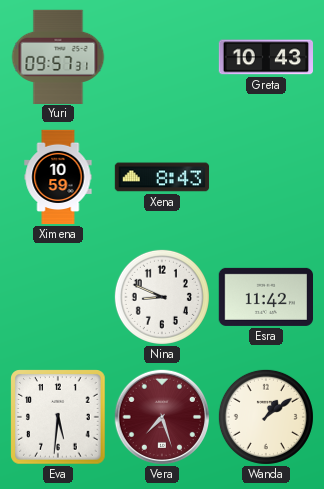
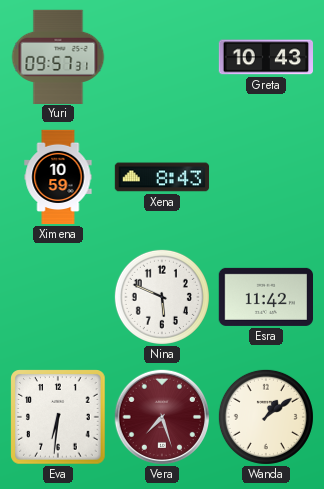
Nina: 8:49 -> 5:49
Eva: 5:31 -> 6:31
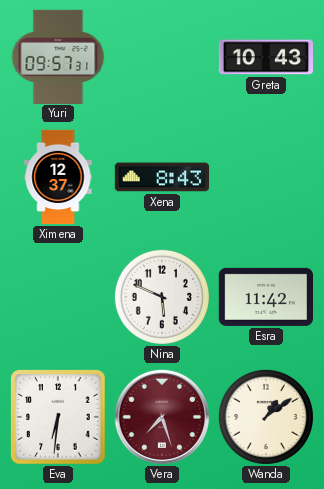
Ximena: 10:59 -> 12:37
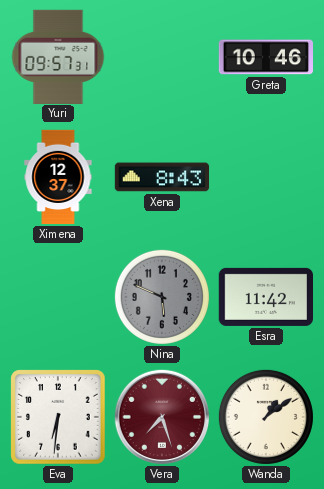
Greta: 10:43 -> 10:46
Nina dial: white -> grey
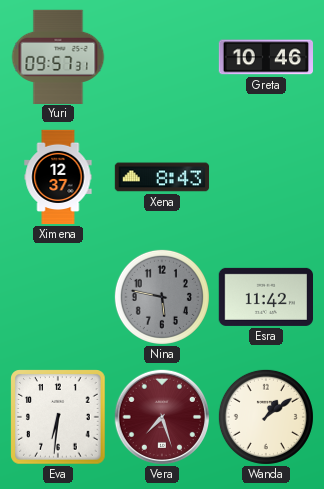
Nina: 5:49 -> 5:47
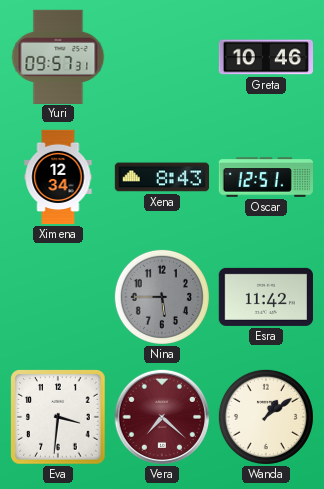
Ximena: 12:37 -> 12:34
Oscar: none -> 12:51
Nina: 5:47 -> 5:45
Eva: 6:31 -> 3:31
Vera: 7:27 -> 7:22
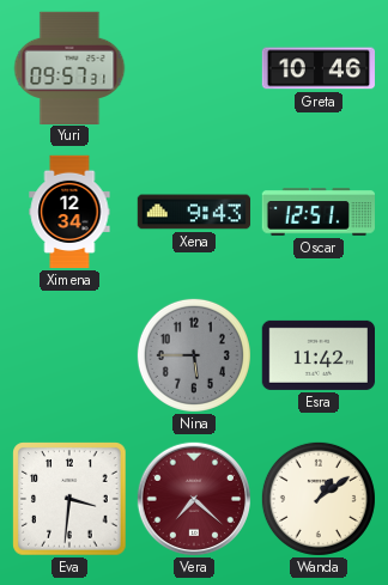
Xena: 8:43 -> 9:43
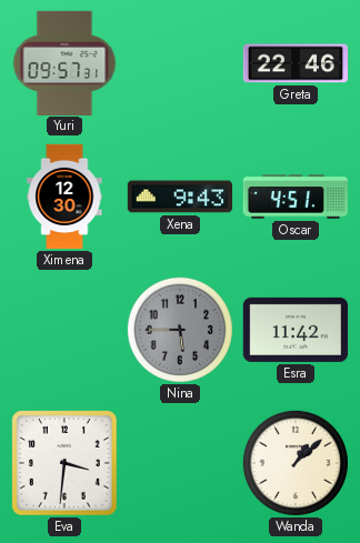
Greta: 10:46 -> 22:46
Ximena: 12:34 -> 12:30
Oscar: 12:51 -> 4:51
Vera: 7:22 -> none
Wanda: 1:09 -> 1:08
